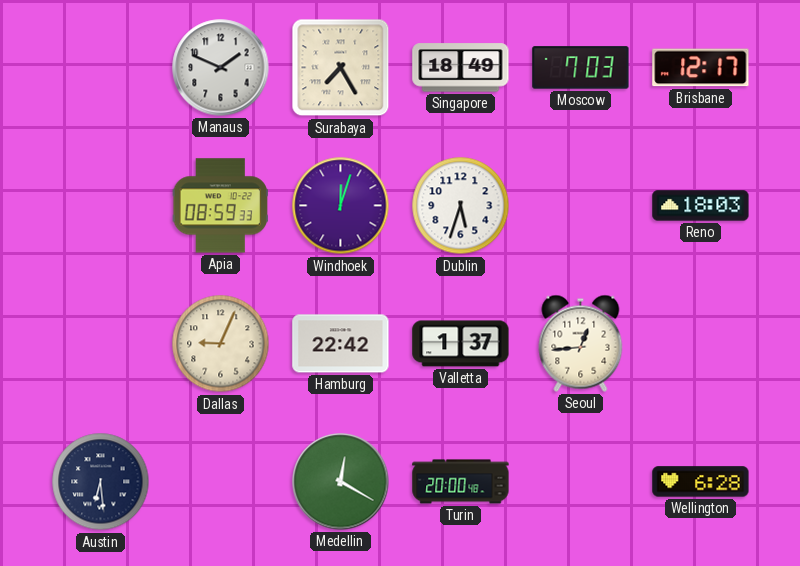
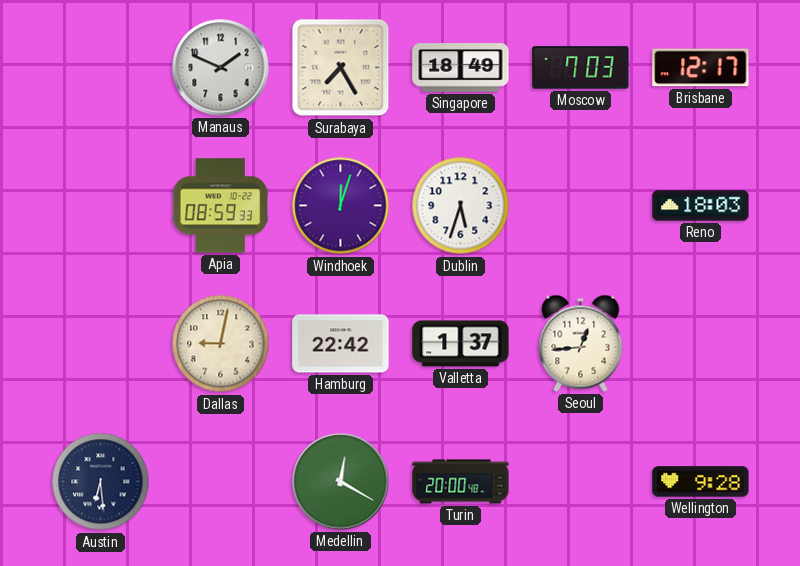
Dallas: 9:04 -> 9:02
Wellington: 6:28 -> 9:28
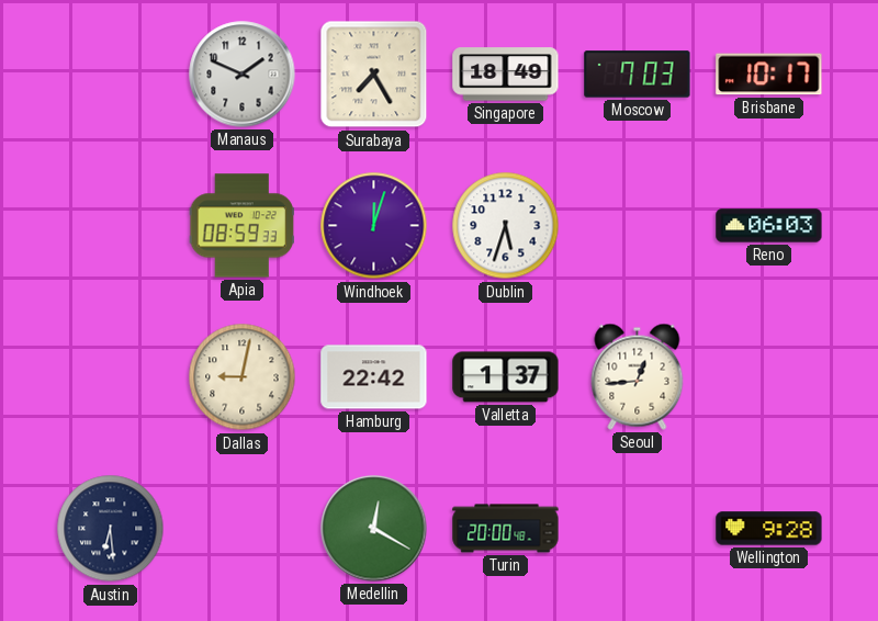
Brisbane: 12:17 -> 10:17
Reno: 18:03 -> 06:03
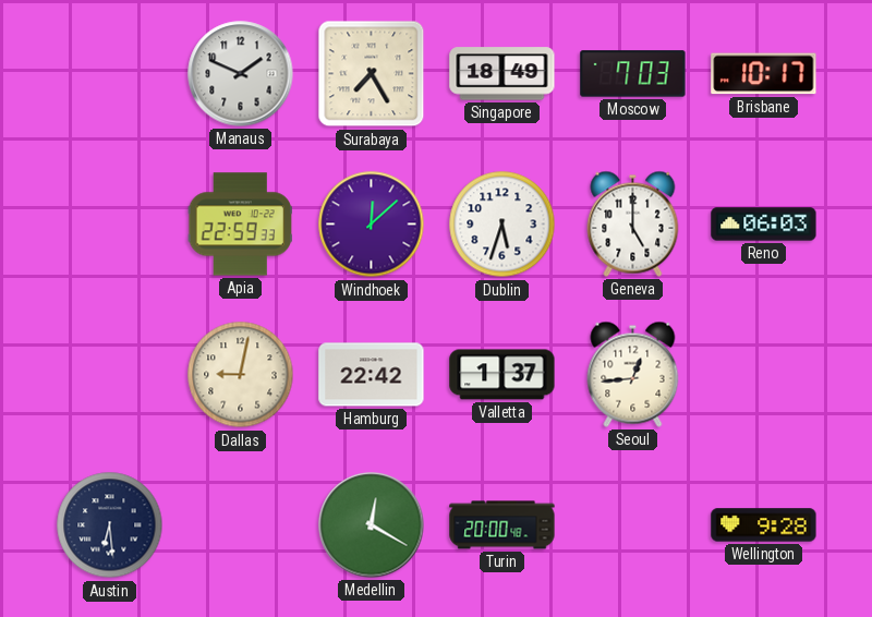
Apia: 08:59 -> 22:59
Windhoek: 12:03 -> 12:08
Geneva: none -> 5:00
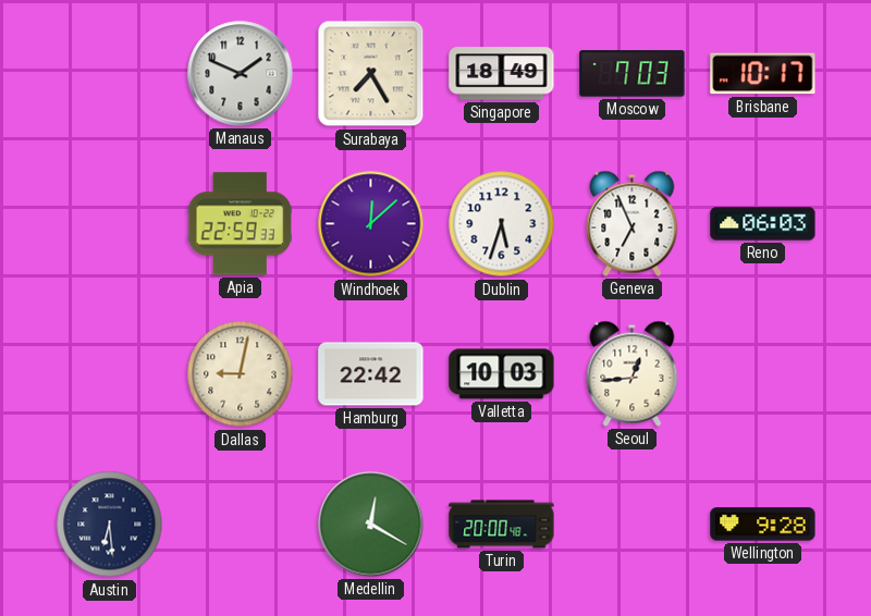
Geneva: 5:00 -> 6:56
Valletta: 1:37 -> 10:03
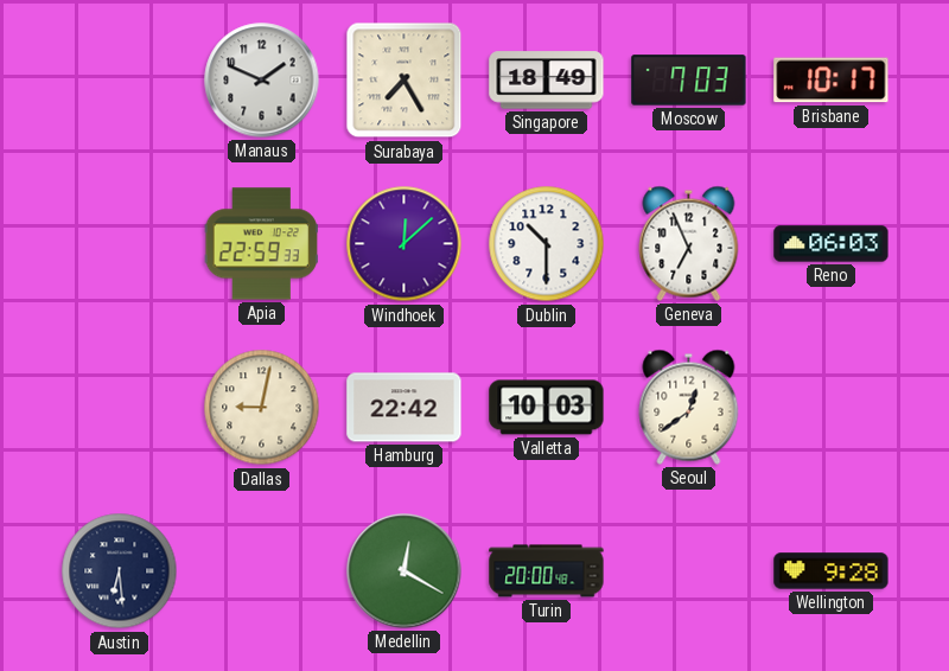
Dublin: 5:33 -> 10:30
Seoul: 12:44 -> 12:39
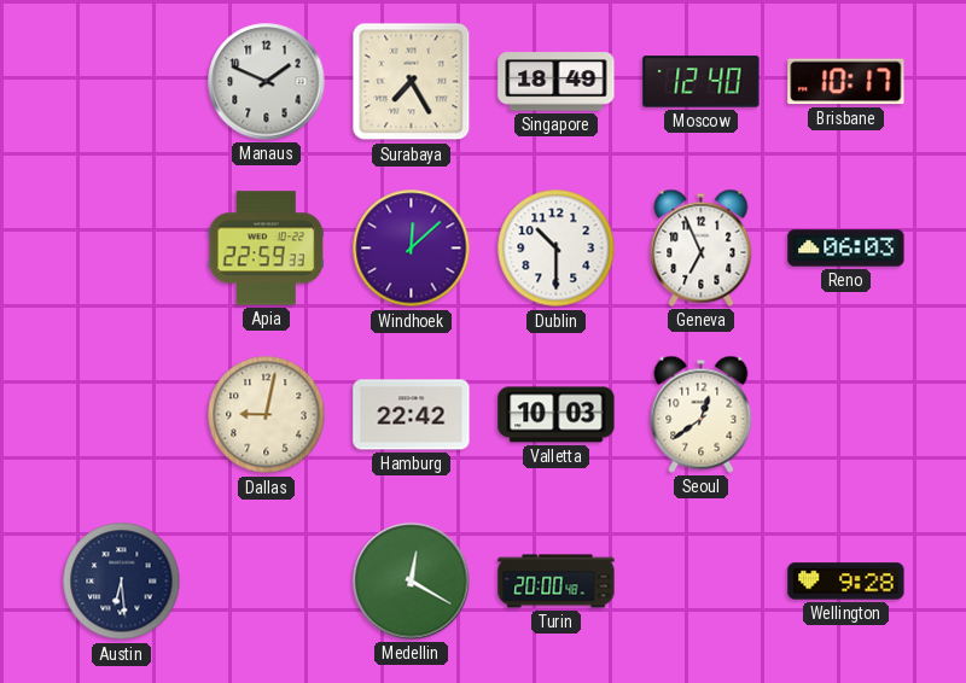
Moscow: 7:03 -> 12:40
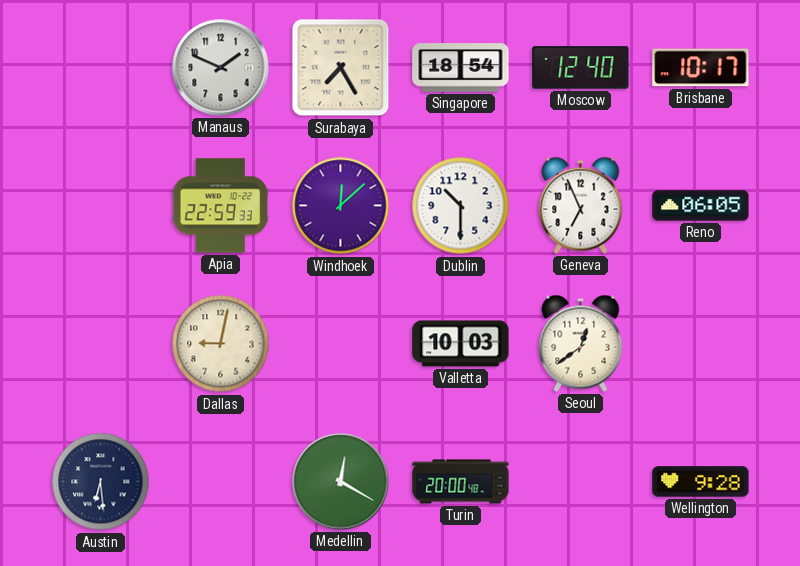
Singapore: 18:49 -> 18:54
Reno: 06:03 -> 06:05
Hamburg: 22:42 -> none
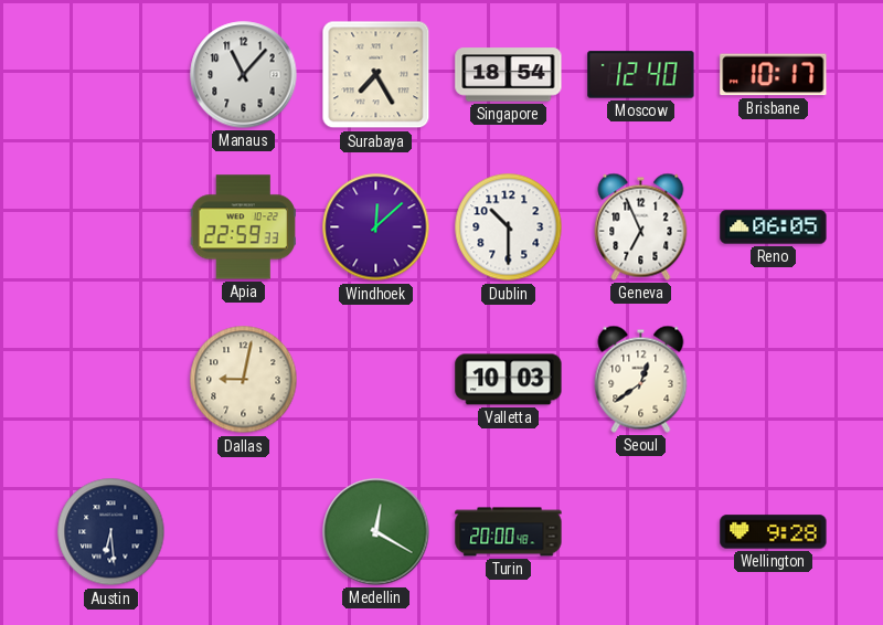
Manaus: 1:49 -> 11:07
